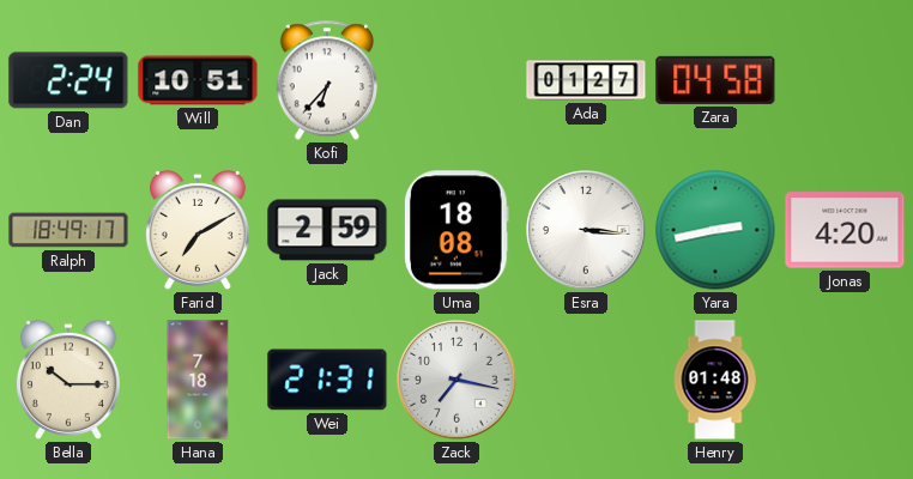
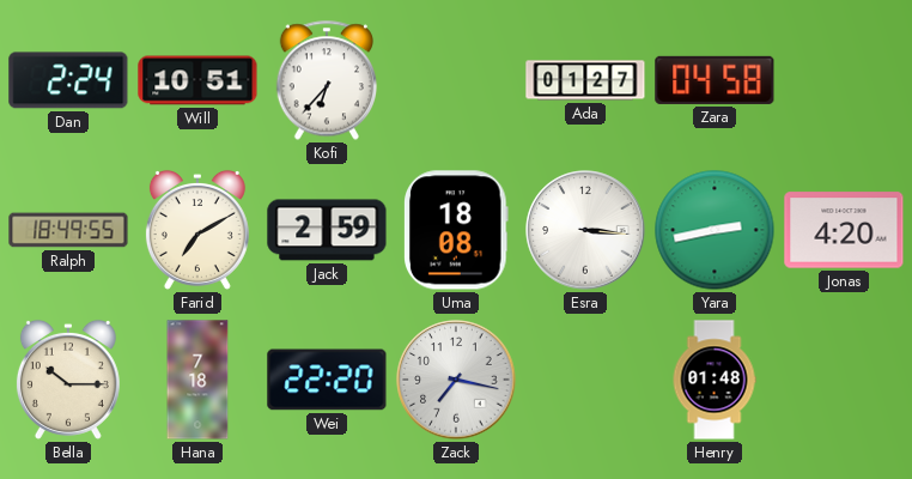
Ralph: 18:49:17 -> 18:49:55
Wei: 21:31 -> 22:20
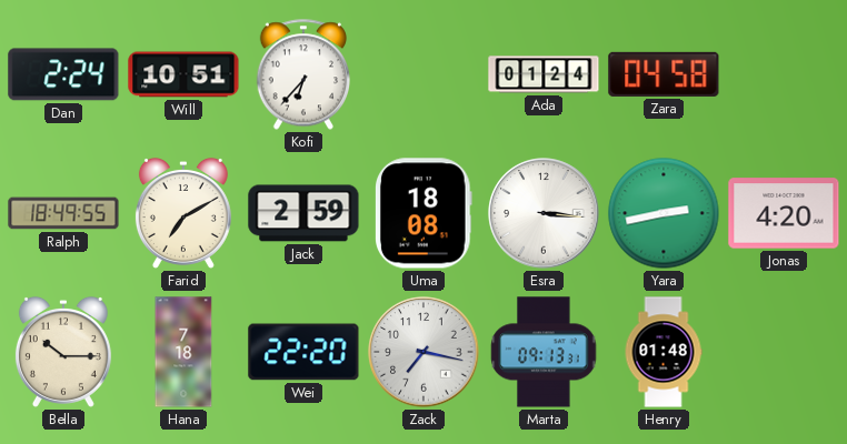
Ada: 01:27 -> 01:24
Marta: none -> 09:13
